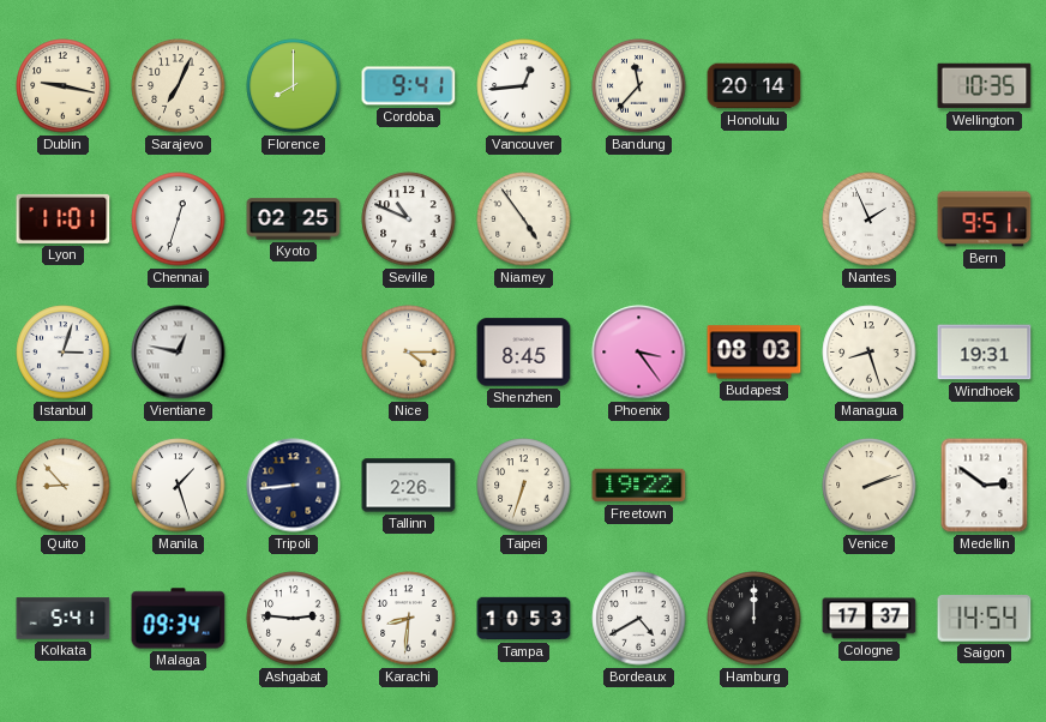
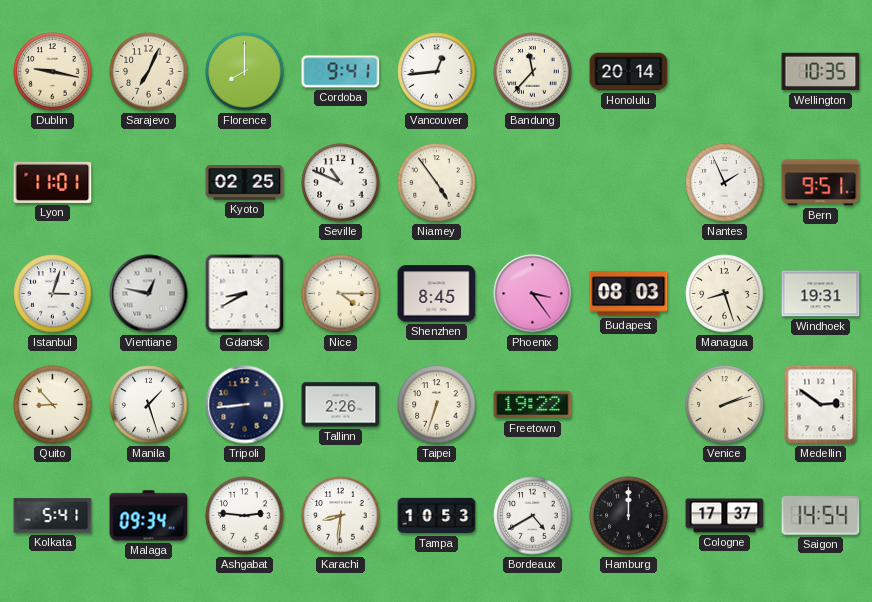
Chennai: 12:33 -> none
Gdansk: none -> 8:40
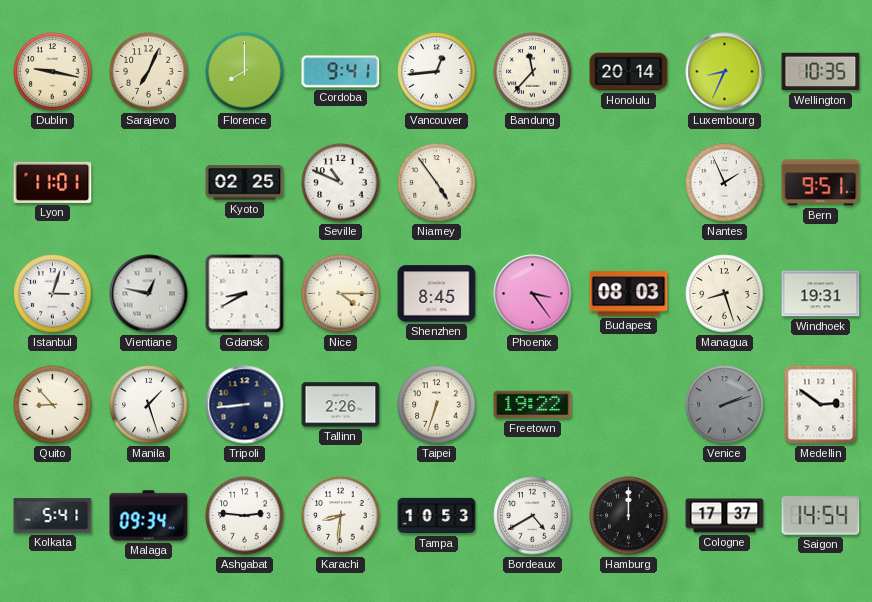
Luxembourg: none -> 8:34
Venice dial: cream -> grey
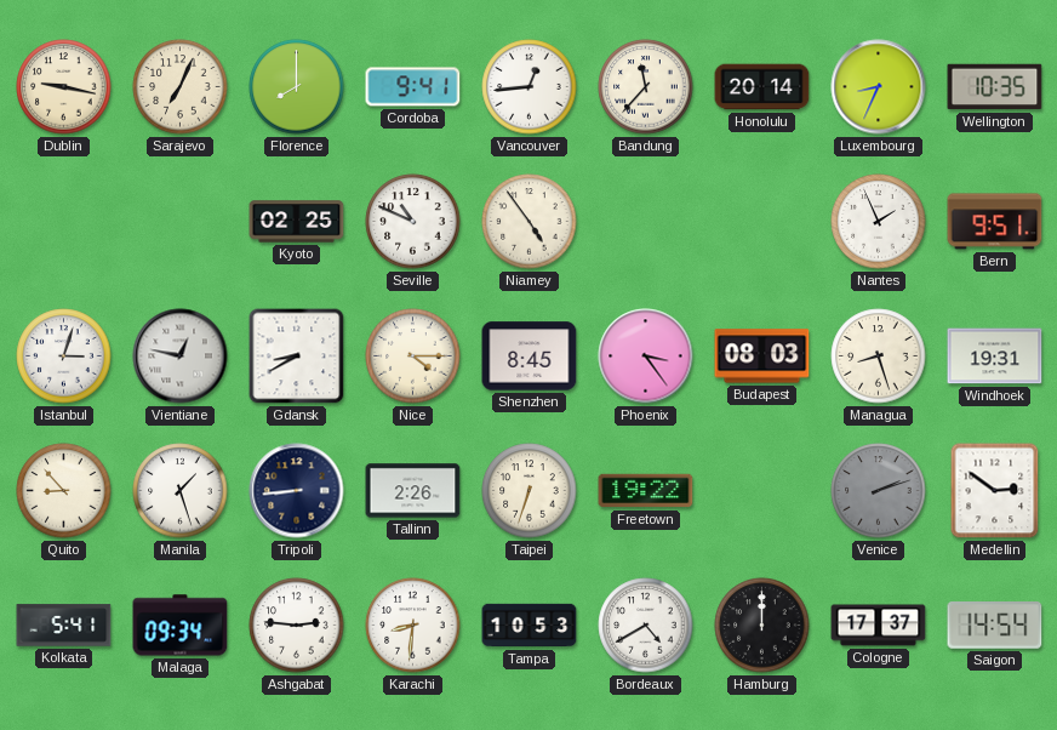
Lyon: 11:01 -> none
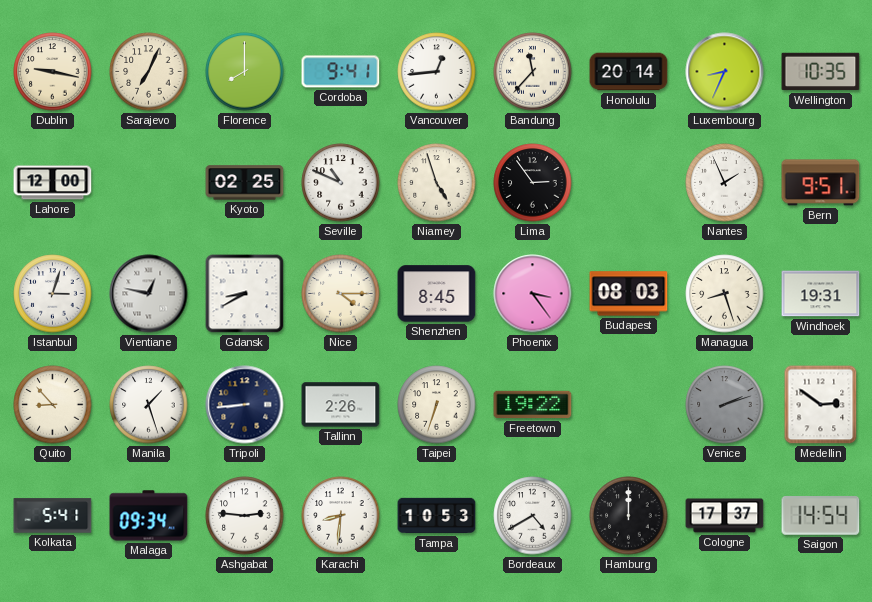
Lahore: none -> 12:00
Niamey: 4:54 -> 4:57
Lima: none -> 2:54
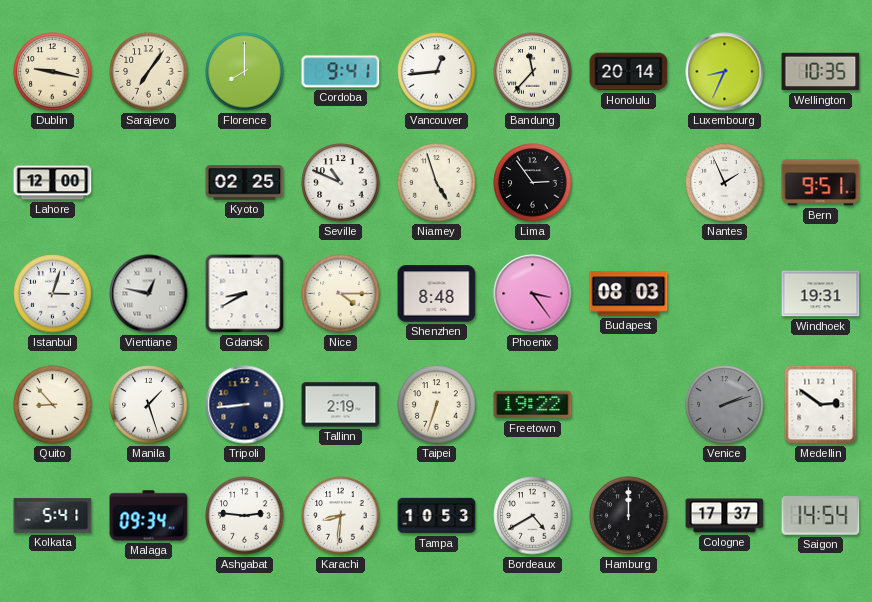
Sarajevo: 7:04 -> 7:06
Shenzhen: 8:45 -> 8:48
Managua: 8:27 -> none
Tallinn: 2:26 -> 2:19
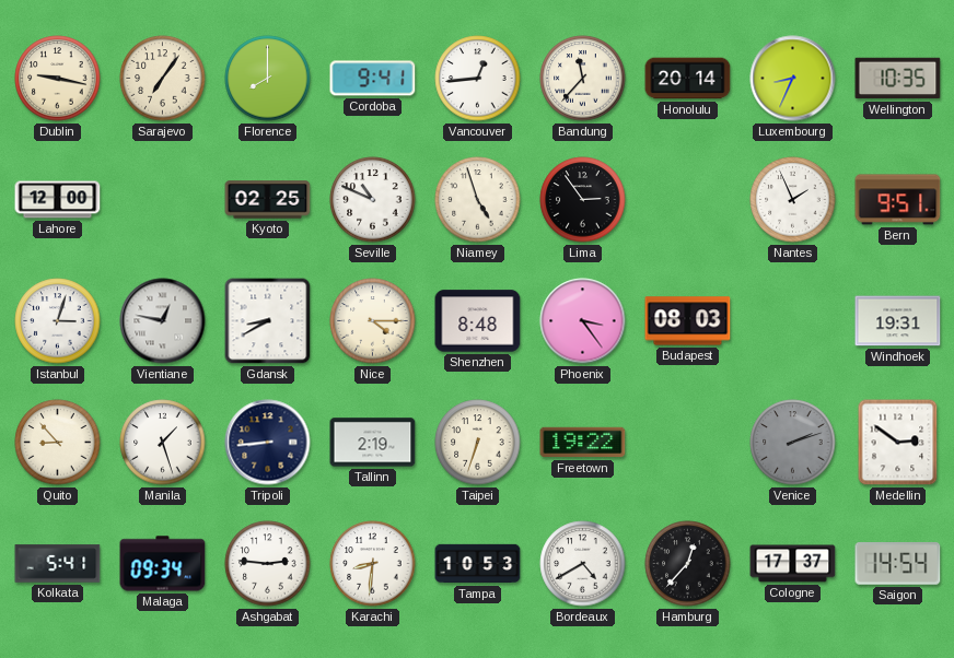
Hamburg: 12:00 -> 12:37
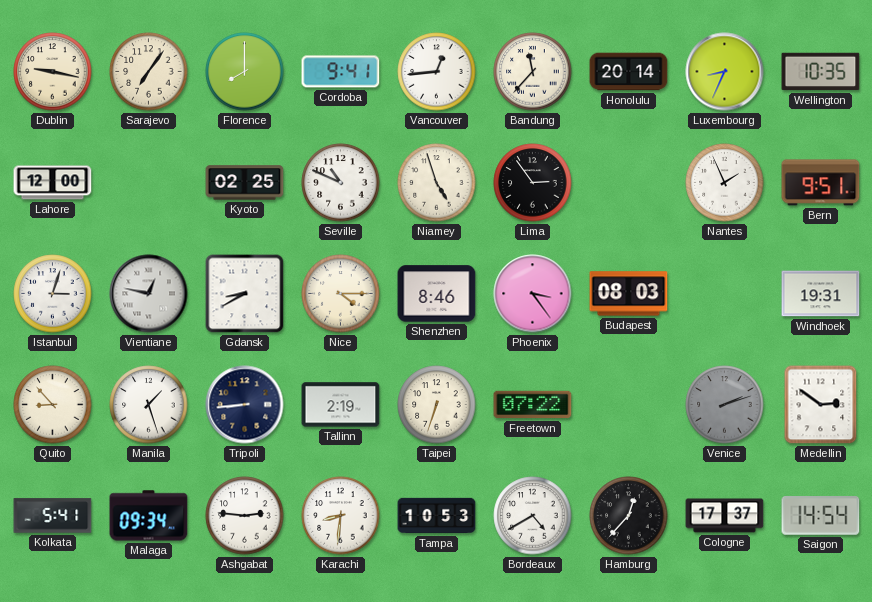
Shenzhen: 8:48 -> 8:46
Freetown: 19:22 -> 07:22
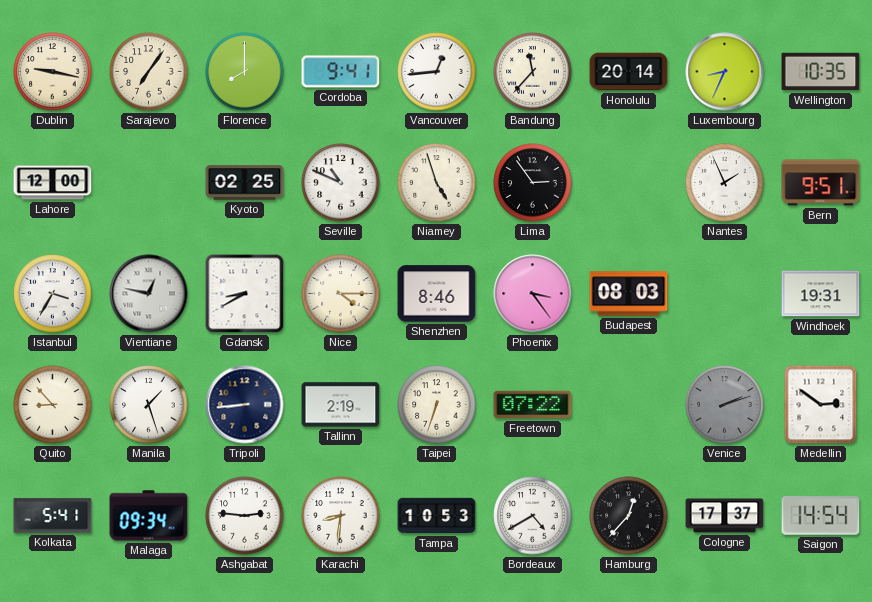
Istanbul: 3:03 -> 3:35
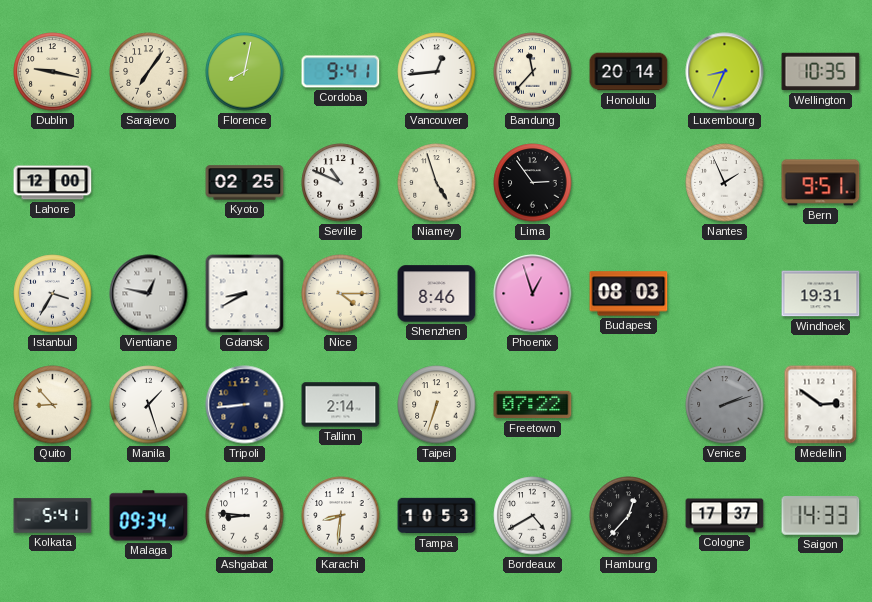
Florence: 8:00 -> 8:02
Phoenix: 3:24 -> 12:57
Tallinn: 2:19 -> 2:14
Ashgabat: 2:46 -> 8:46
Saigon: 14:54 -> 14:33
